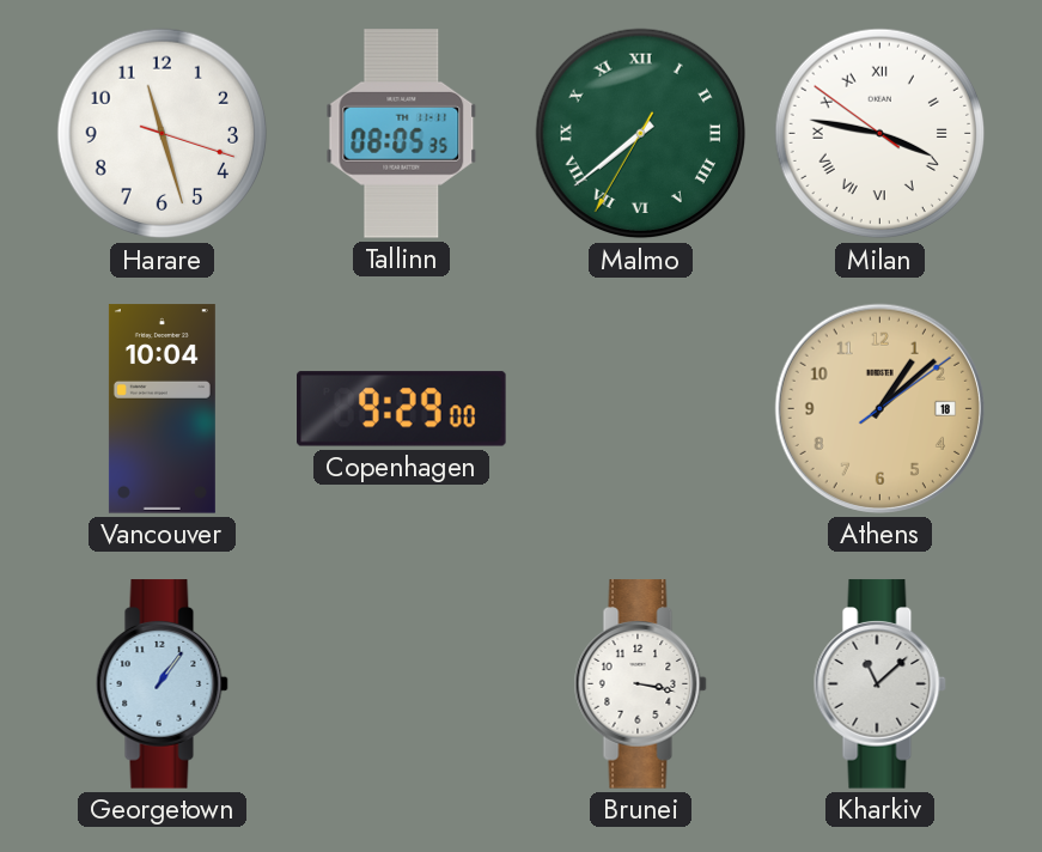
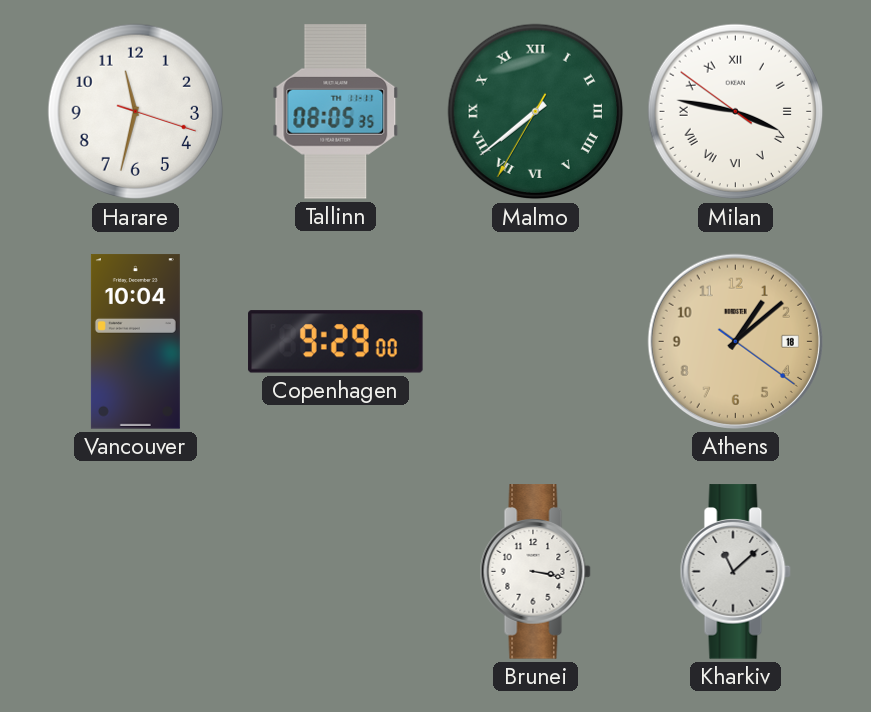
Harare: 11:27 -> 11:32
Athens: 1:08:09 -> 1:08:21
Georgetown: 1:06 -> none
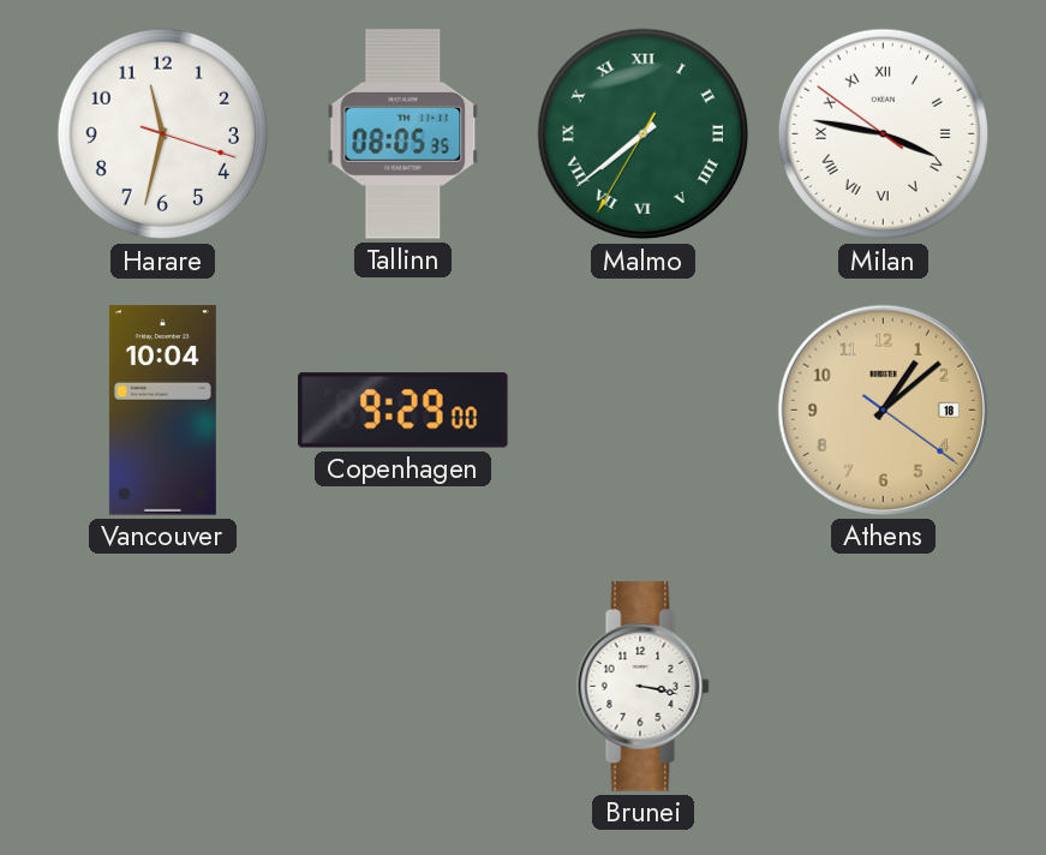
Kharkiv: 11:08 -> none
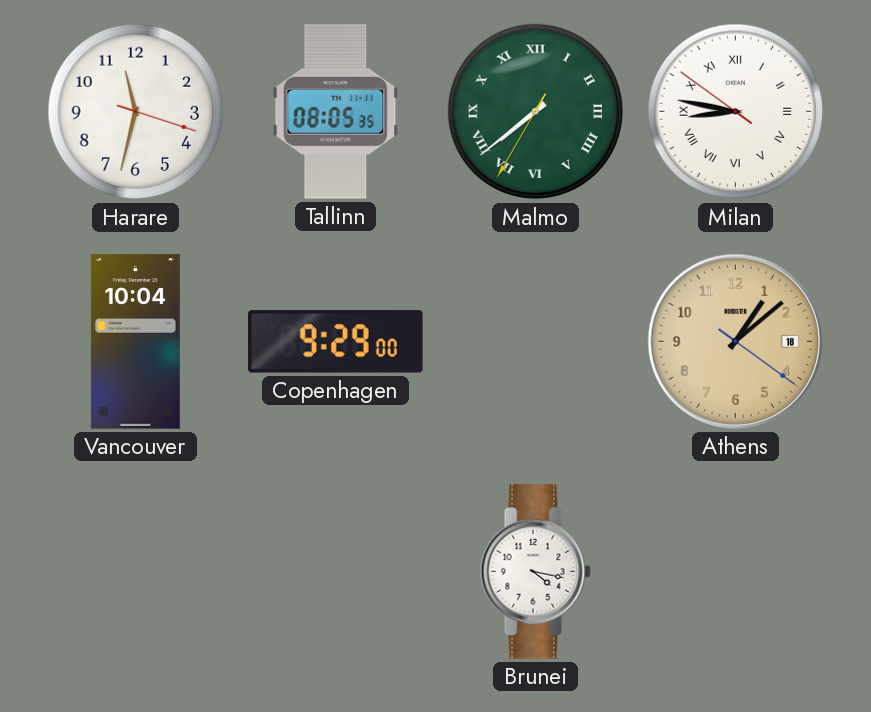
Milan: 3:46 -> 8:46
Brunei: 3:17 -> 4:17
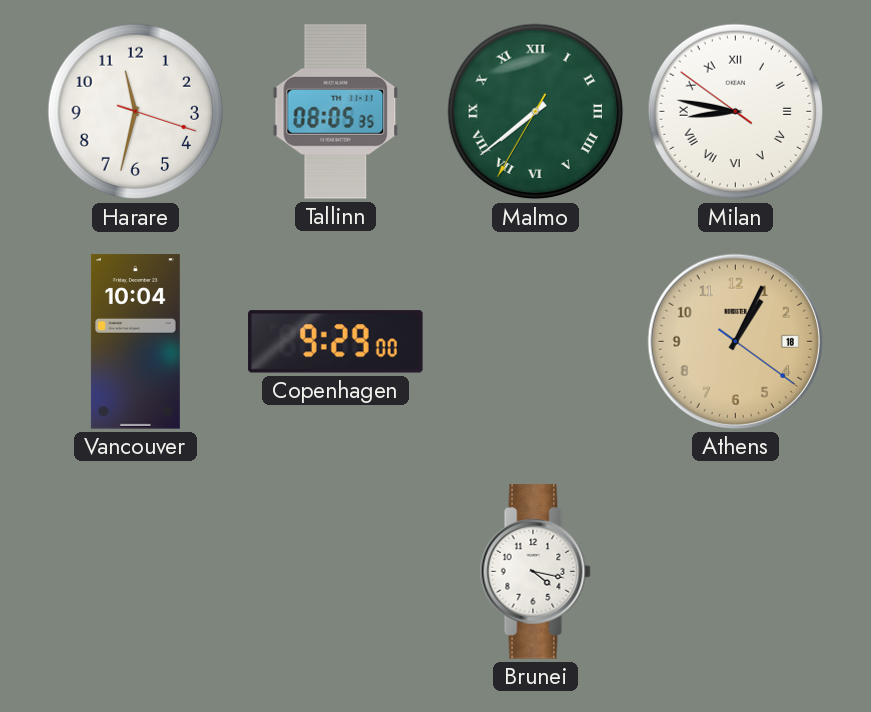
Athens: 1:08 -> 1:04
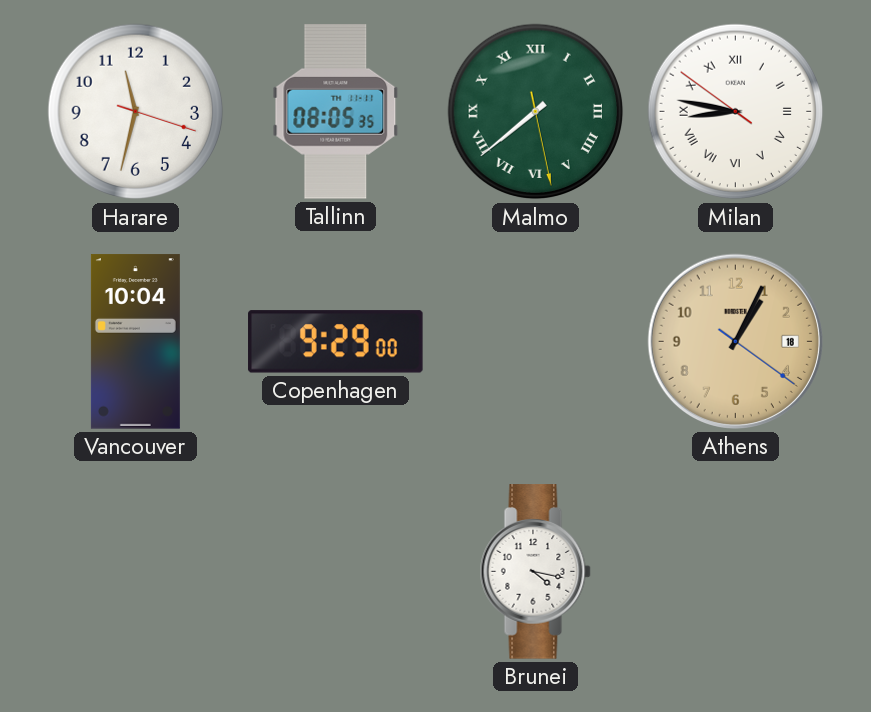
Malmo: 7:38:35 -> 7:38:28
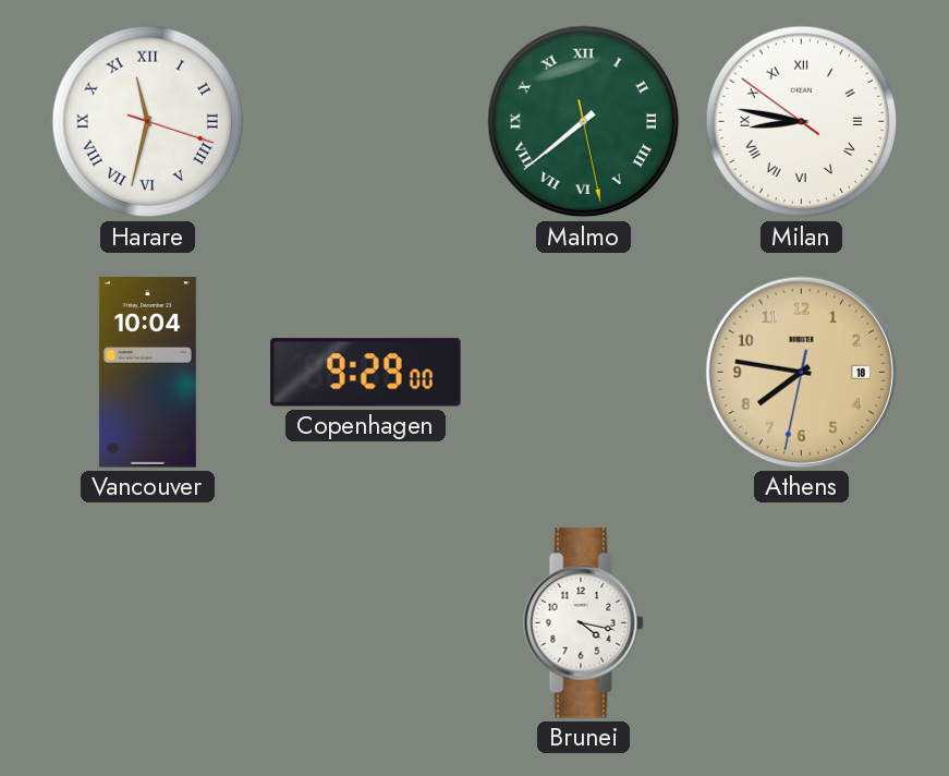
Harare numerals: Arabic -> Roman
Tallinn: 08:05 -> none
Athens: 1:04 -> 7:46
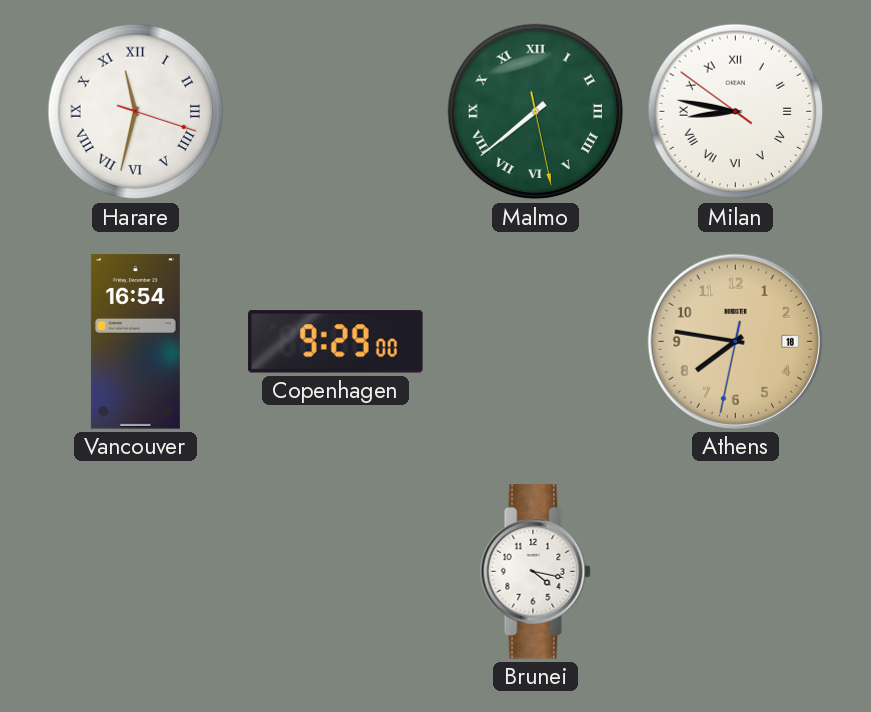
Vancouver: 10:04 -> 16:54
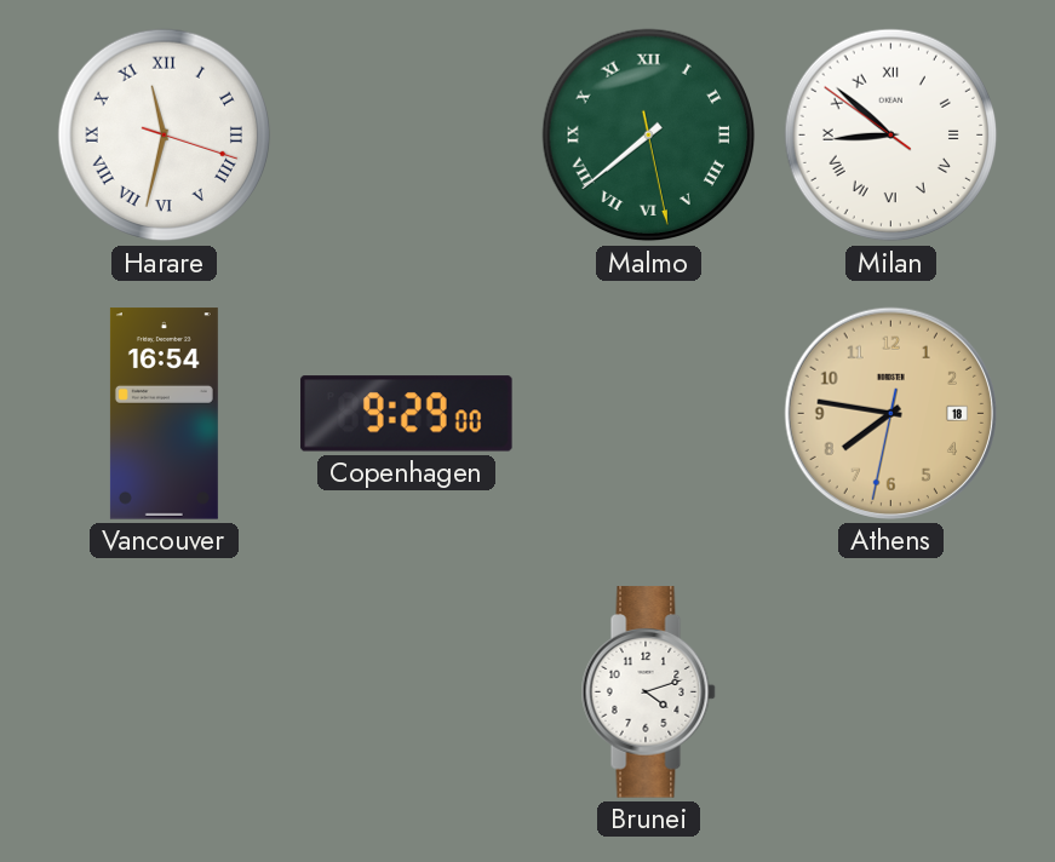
Milan: 8:46 -> 8:51
Brunei: 4:17 -> 4:12
